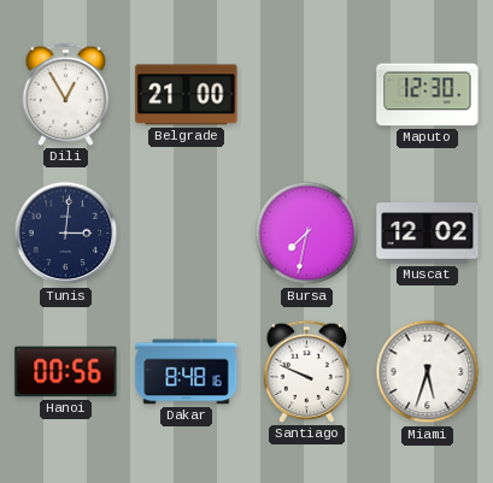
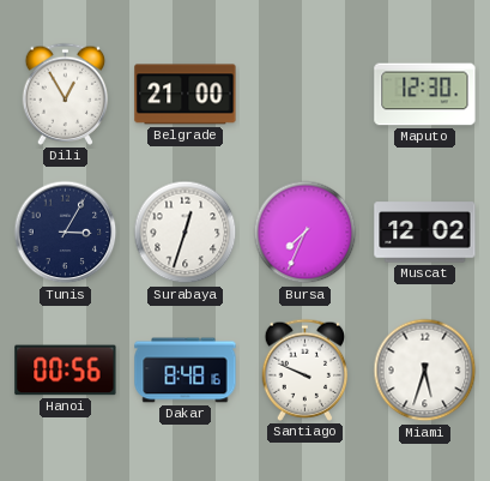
Tunis: 3:01 -> 3:05
Surabaya: none -> 12:33
Bursa: 7:32 -> 7:34
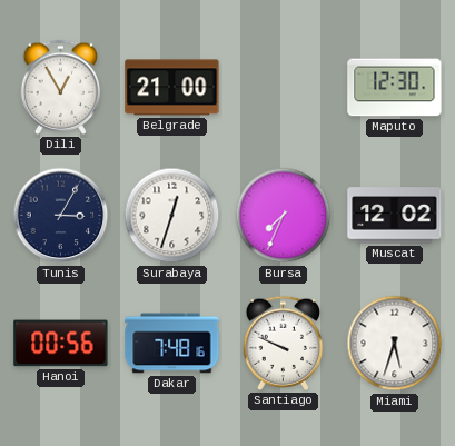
Dakar: 8:48 -> 7:48
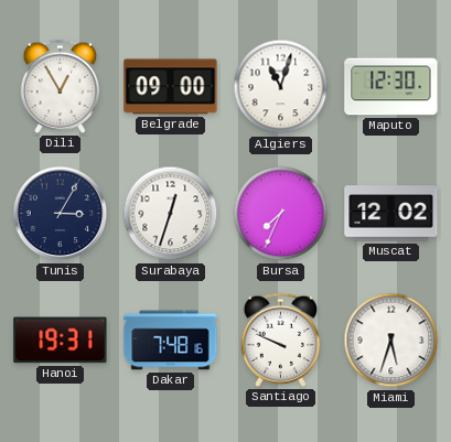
Belgrade: 21:00 -> 09:00
Algiers: none -> 11:03
Hanoi: 00:56 -> 19:31
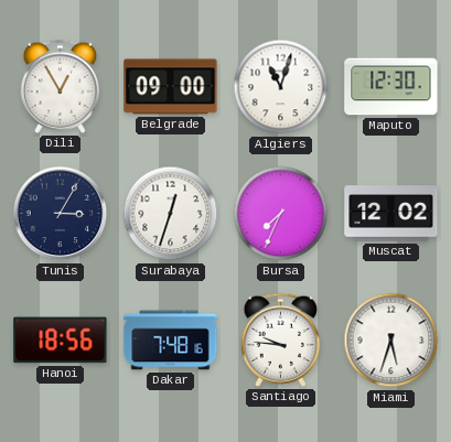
Hanoi: 19:31 -> 18:56
Santiago: 9:49 -> 9:46
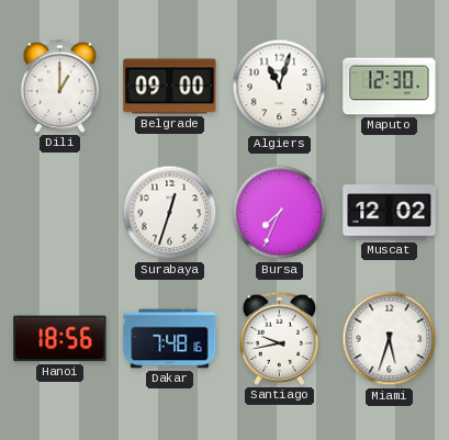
Dili: 12:55 -> 1:00
Tunis: 3:05 -> none
Santiago: 9:46 -> 9:43
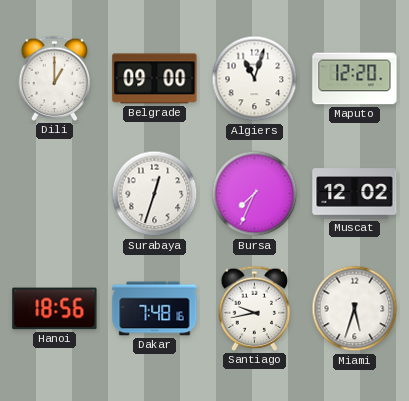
Maputo: 12:30 -> 12:20
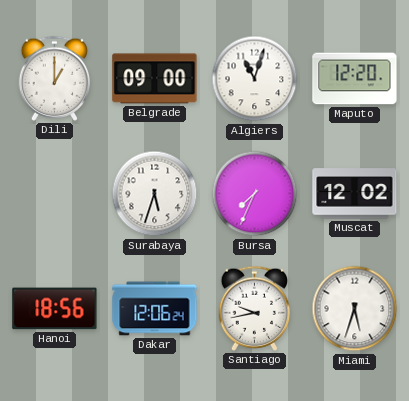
Surabaya: 12:33 -> 5:33
Dakar: 7:48 -> 12:06
